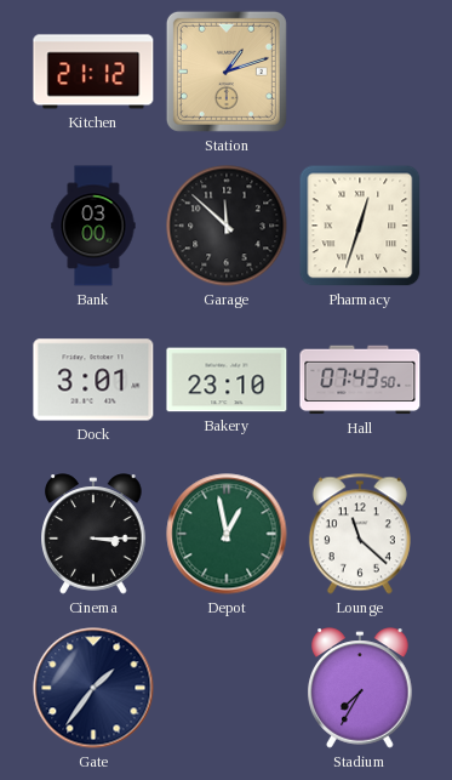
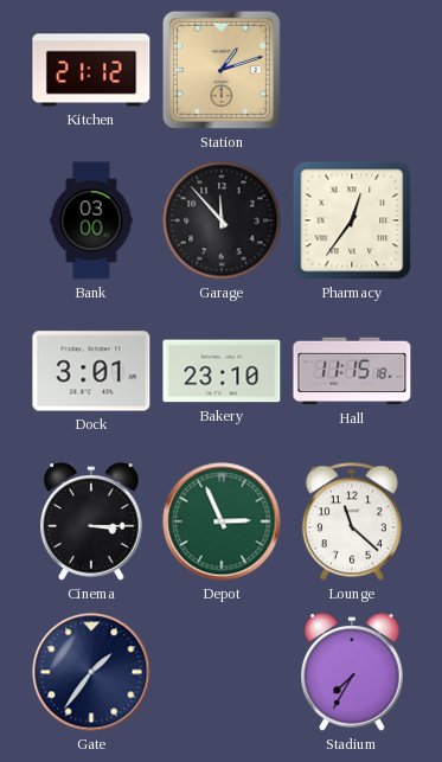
Garage: 11:52 -> 11:53
Pharmacy: 12:33 -> 12:36
Hall: 07:43 -> 11:15
Depot: 12:58 -> 2:56
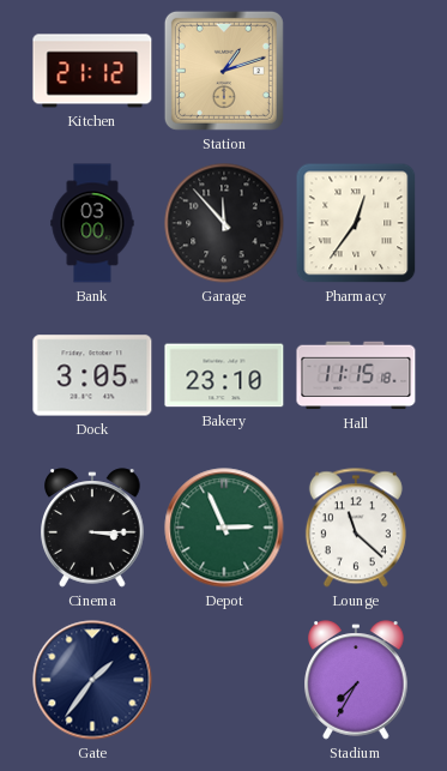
Dock: 3:01 -> 3:05
